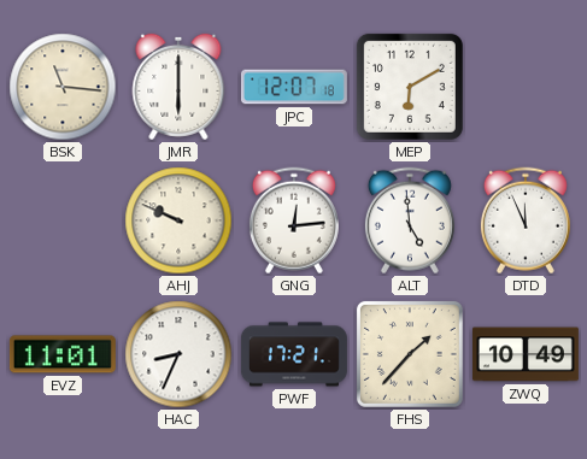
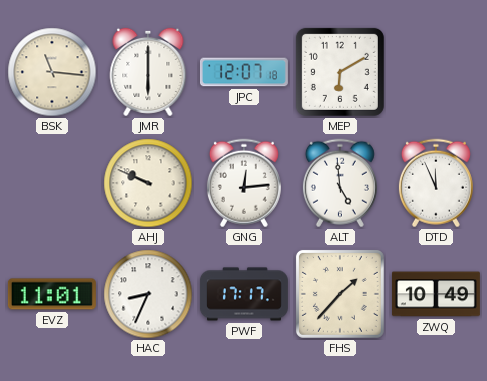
PWF: 17:21 -> 17:17
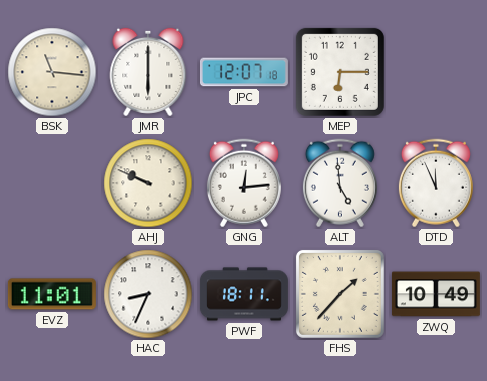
MEP: 6:10 -> 6:15
PWF: 17:17 -> 18:11
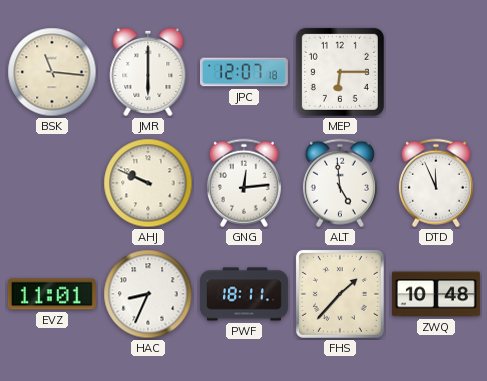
ZWQ: 10:49 -> 10:48
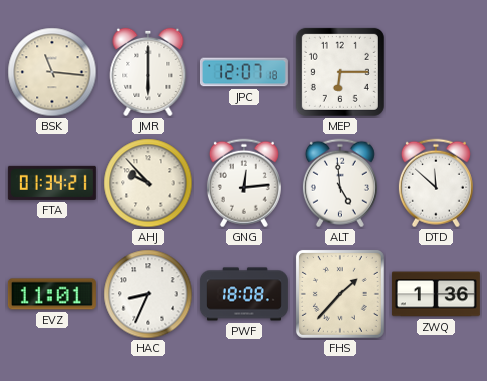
FTA: none -> 01:34
AHJ: 9:49 -> 9:53
DTD: 11:56 -> 11:52
PWF: 18:11 -> 18:08
ZWQ: 10:48 -> 1:36
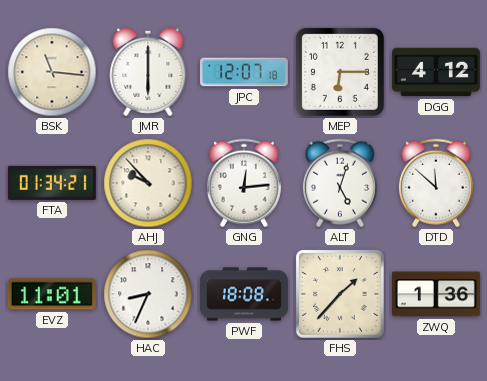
DGG: none -> 4:12
ALT: 4:59 -> 5:03
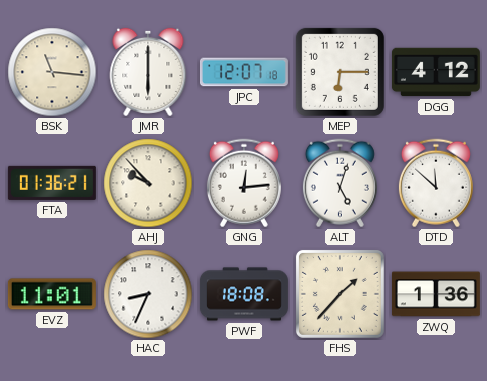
FTA: 01:34 -> 01:36
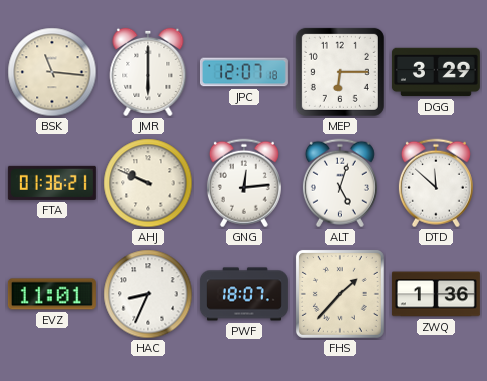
DGG: 4:12 -> 3:29
AHJ: 9:53 -> 9:49
PWF: 18:08 -> 18:07
